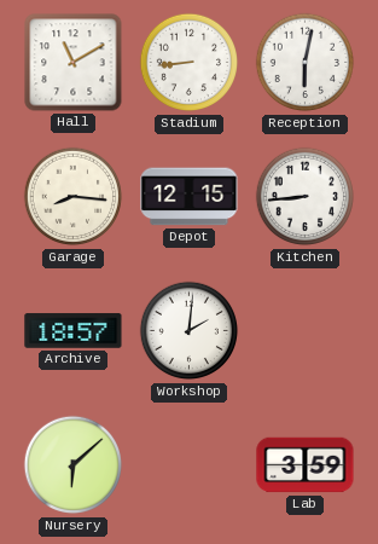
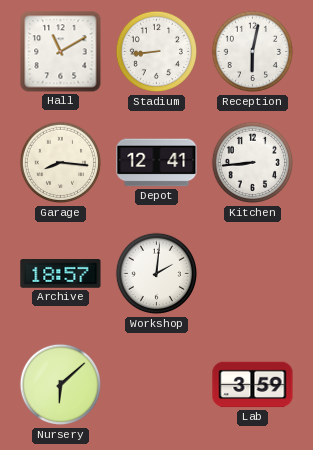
Depot: 12:15 -> 12:41
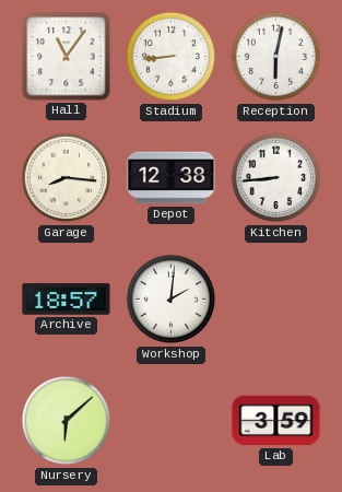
Hall: 11:10 -> 11:06
Depot: 12:41 -> 12:38
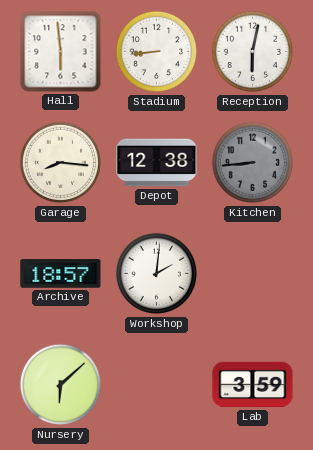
Hall: 11:06 -> 5:59
Kitchen dial: white -> grey
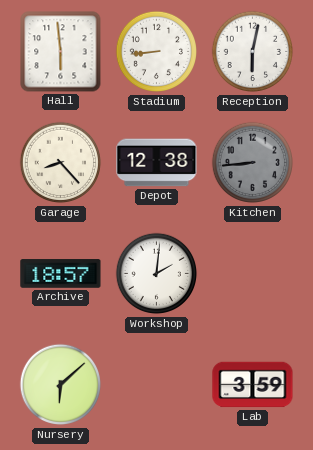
Garage: 8:16 -> 8:23
